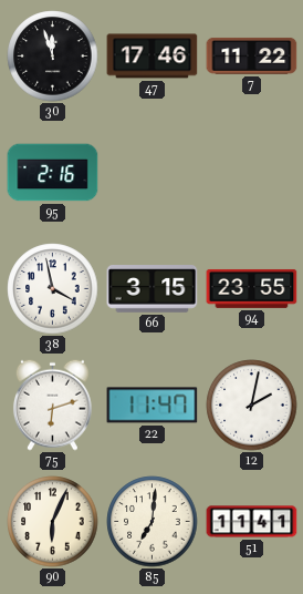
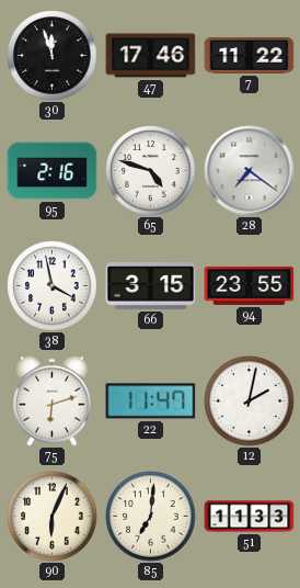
65: none -> 4:48
28: none -> 7:21
51: 11:41 -> 11:33
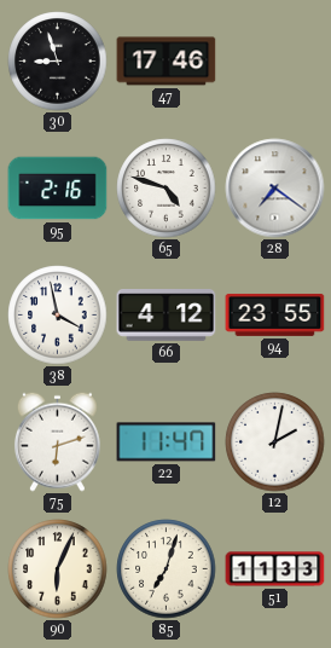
30: 11:57 -> 8:57
7: 11:22 -> none
66: 3:15 -> 4:12
85: 7:01 -> 7:03
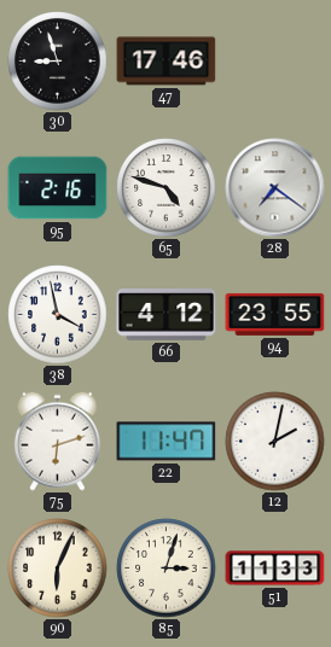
85: 7:03 -> 3:03
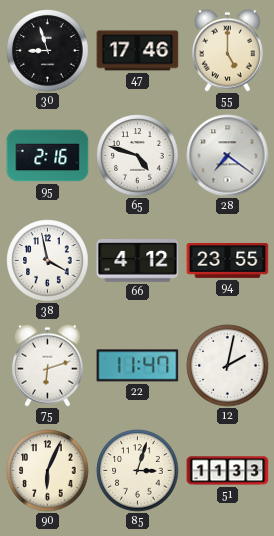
55: none -> 5:00
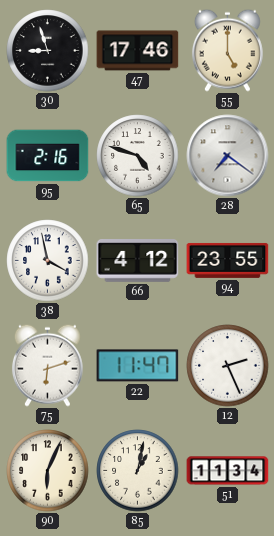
12: 2:02 -> 2:26
85: 3:03 -> 1:02
51: 11:33 -> 11:34
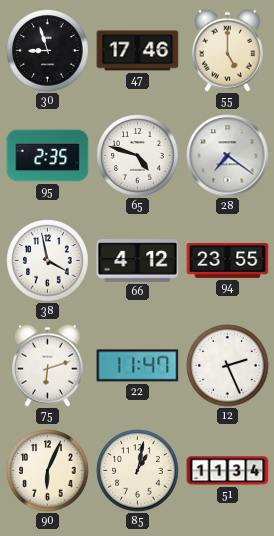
95: 2:16 -> 2:35
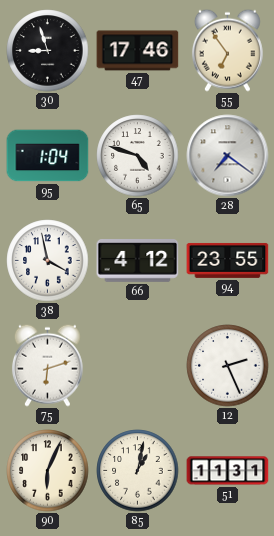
55: 5:00 -> 6:54
95: 2:35 -> 1:04
22: 11:47 -> none
51: 11:34 -> 11:31
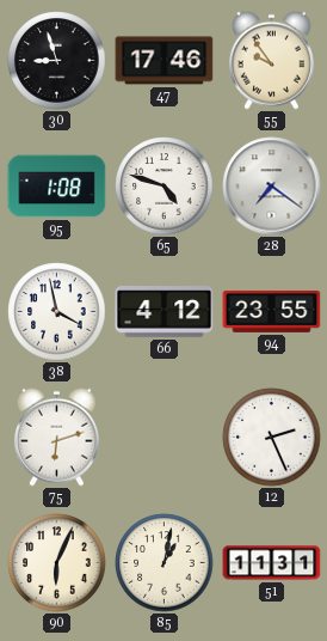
55: 6:54 -> 9:54
95: 1:04 -> 1:08
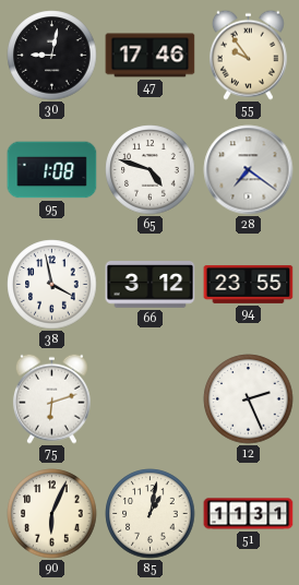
30: 8:57 -> 9:02
66: 4:12 -> 3:12
